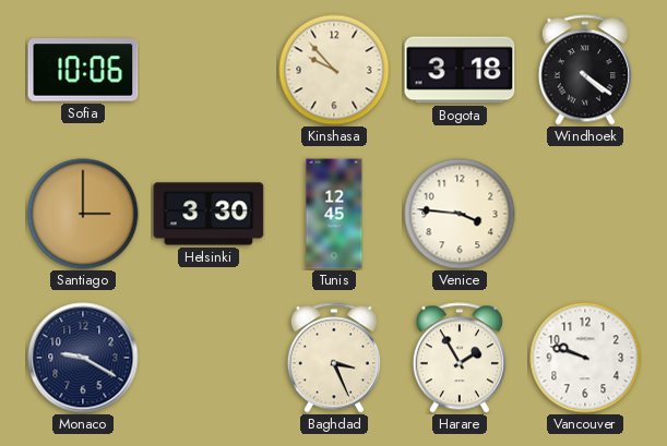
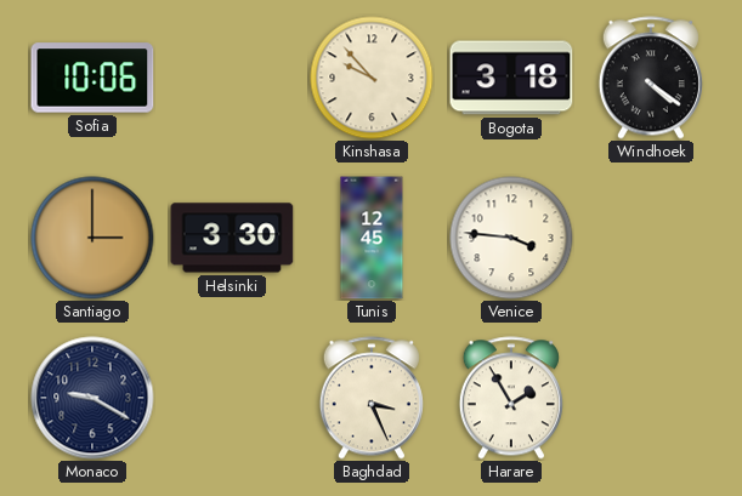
Vancouver: 9:48 -> none
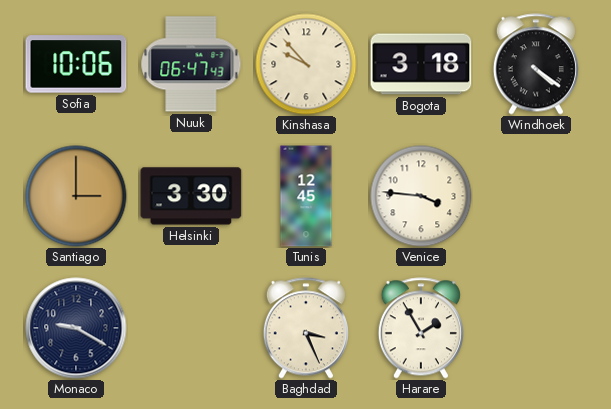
Nuuk: none -> 06:47
